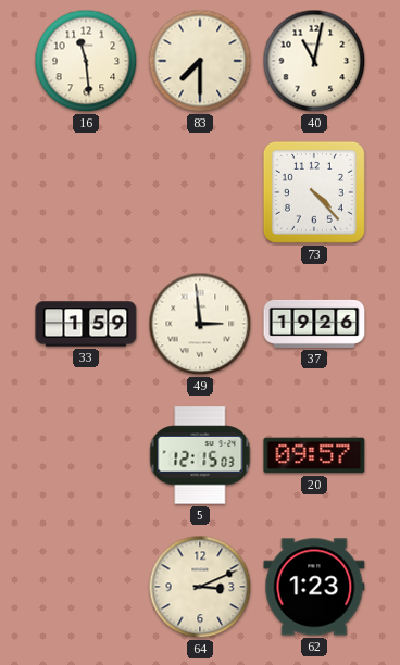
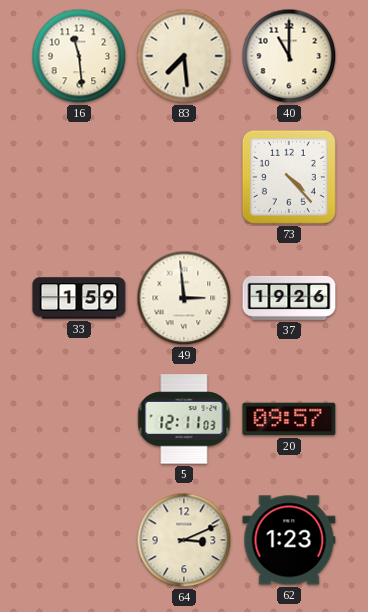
83: 7:30 -> 7:29
40: 11:02 -> 11:00
5: 12:15 -> 12:11
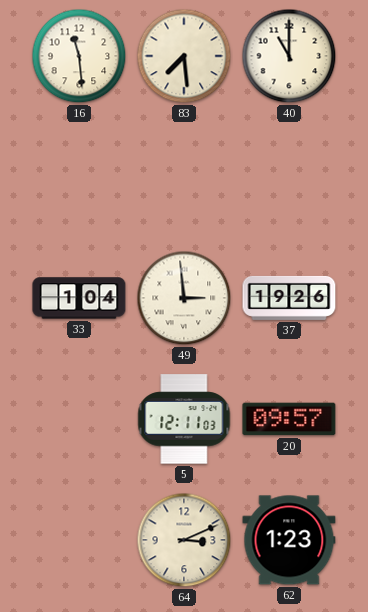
73: 4:23 -> none
33: 1:59 -> 1:04
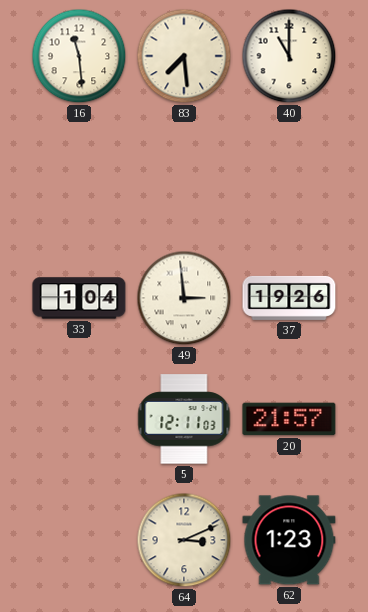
20: 09:57 -> 21:57
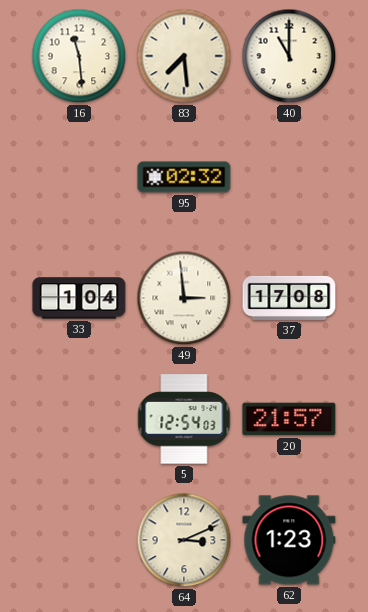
95: none -> 02:32
37: 19:26 -> 17:08
5: 12:11 -> 12:54
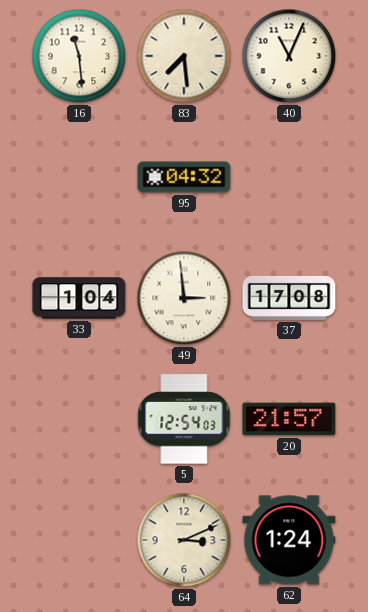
40: 11:00 -> 11:04
95: 02:32 -> 04:32
62: 1:23 -> 1:24
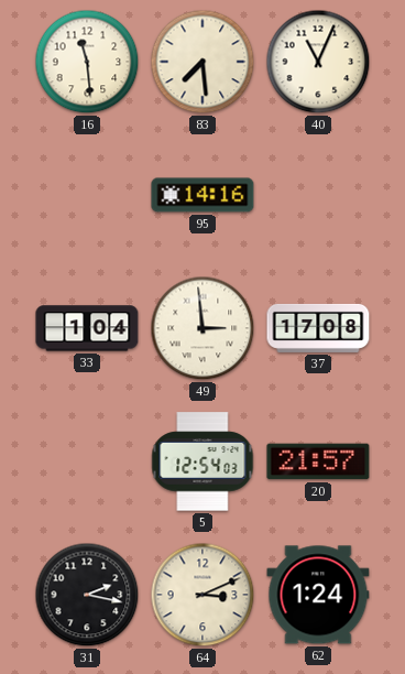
95: 04:32 -> 14:16
31: none -> 2:17
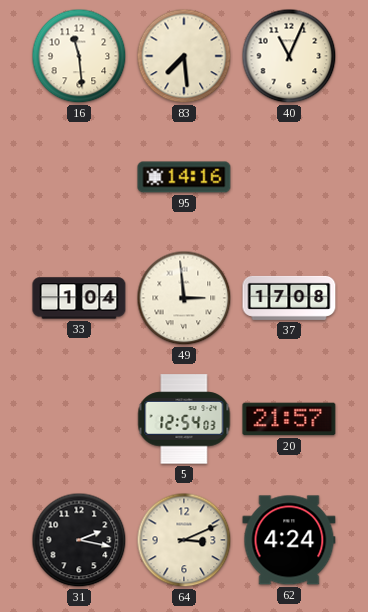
62: 1:24 -> 4:24
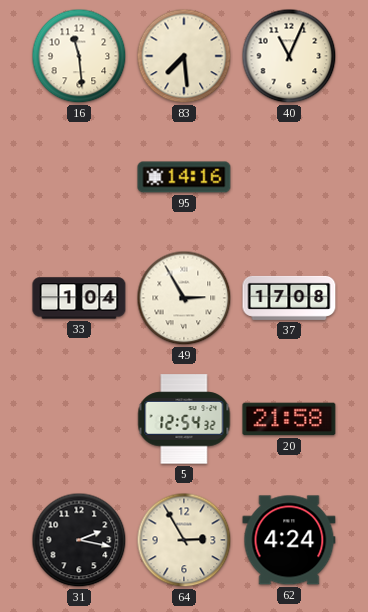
49: 2:59 -> 2:55
5: 12:54:03 -> 12:54:32
20: 21:57 -> 21:58
64: 3:11 -> 2:55
